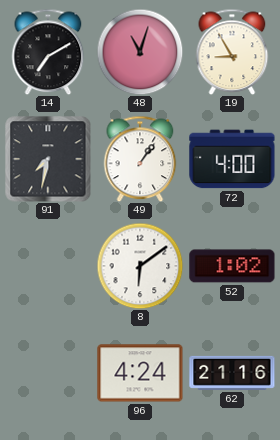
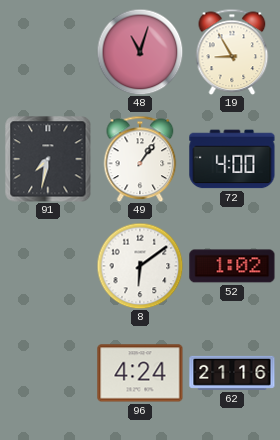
14: 7:10 -> none
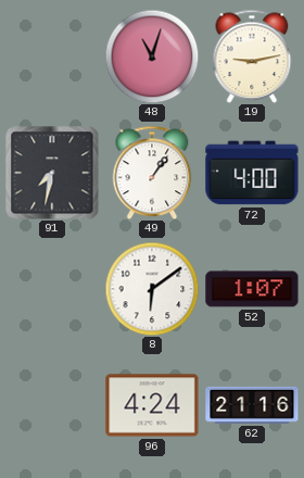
19: 8:55 -> 9:13
52: 1:02 -> 1:07
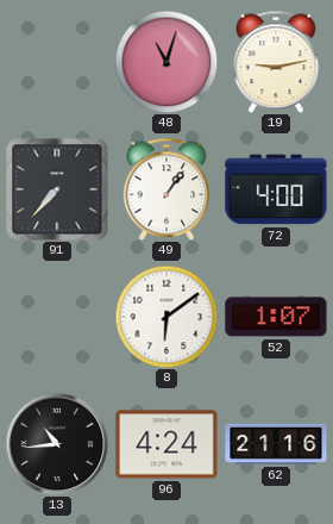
91: 7:32 -> 7:37
13: none -> 10:44
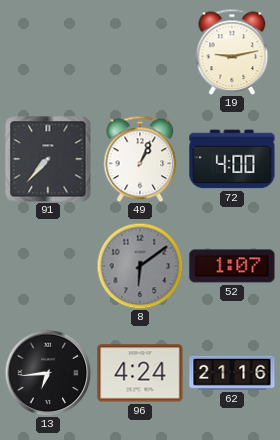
48: 11:03 -> none
49: 1:06 -> 1:04
8 dial: white -> grey
13: 10:44 -> 6:44
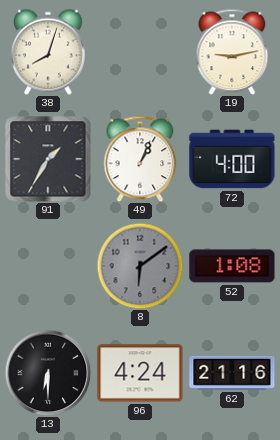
38: none -> 8:03
91: 7:37 -> 1:35
52: 1:07 -> 1:08
13: 6:44 -> 6:30
